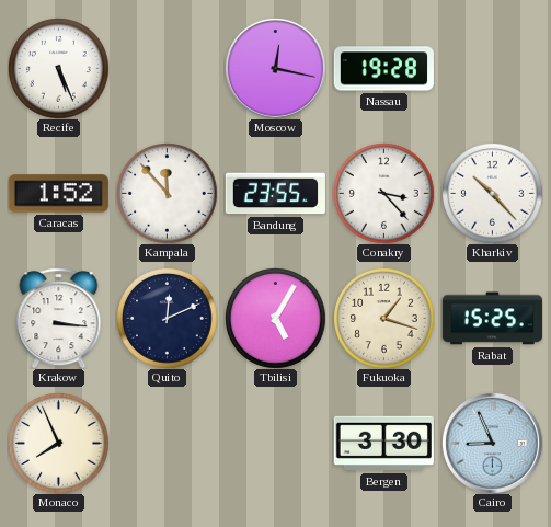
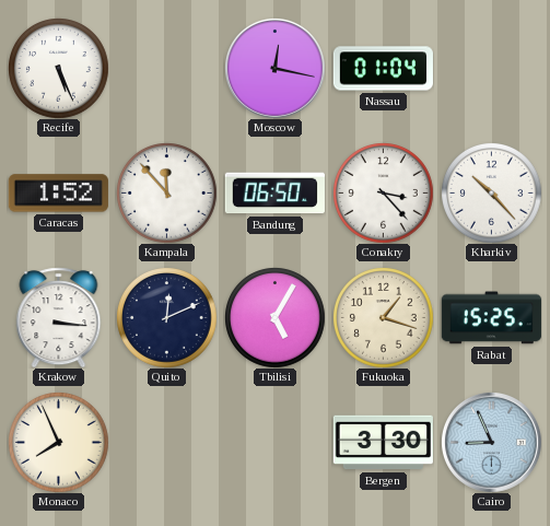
Nassau: 19:28 -> 01:04
Bandung: 23:55 -> 06:50
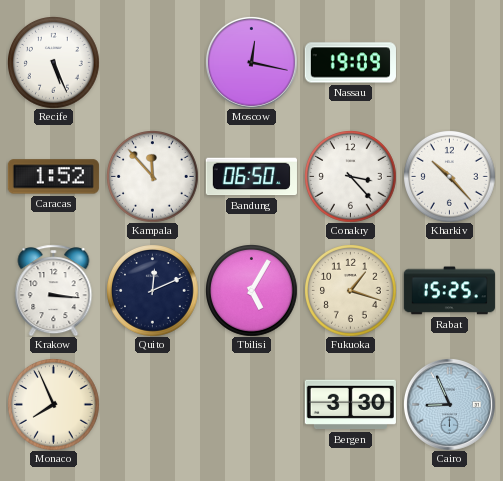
Nassau: 01:04 -> 19:09
